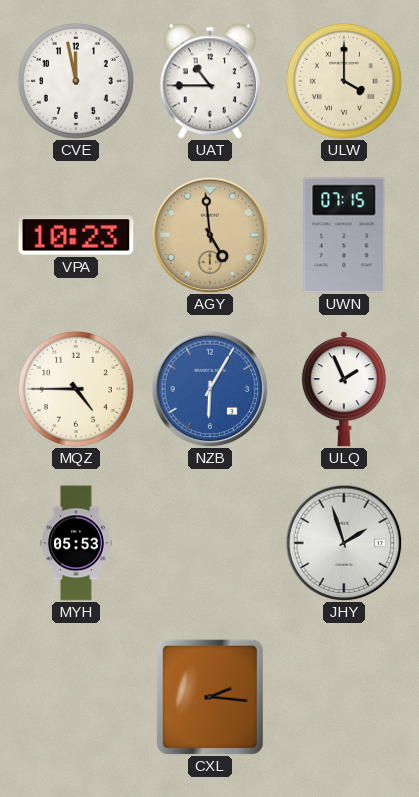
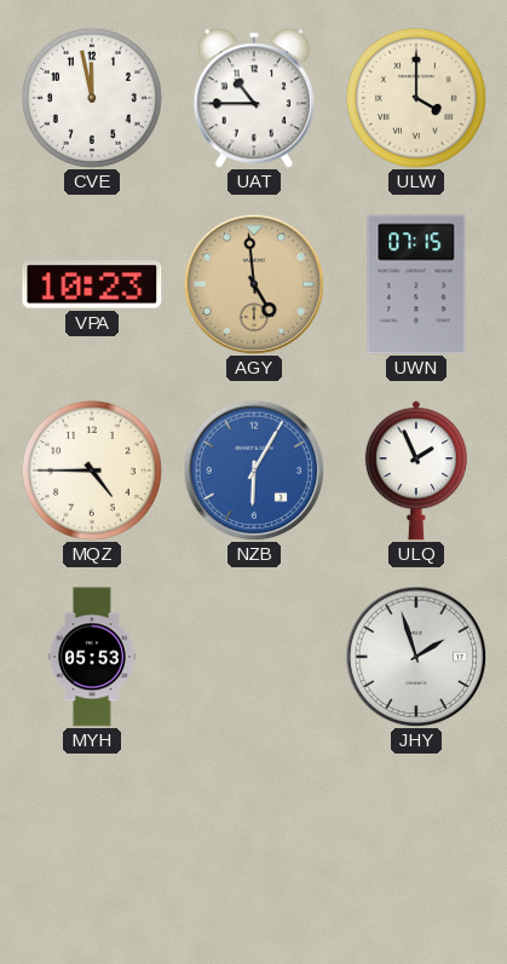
CXL: 2:16 -> none
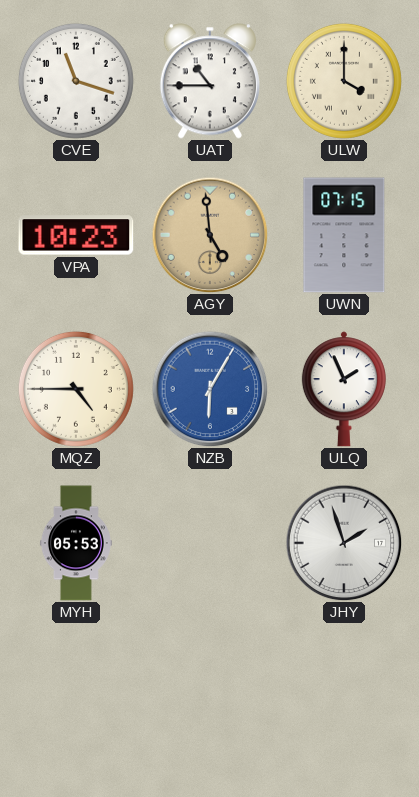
CVE: 11:58 -> 11:18
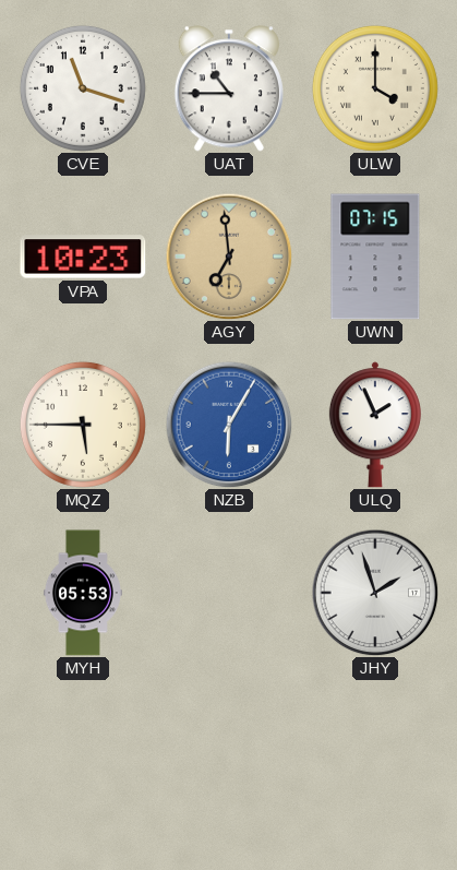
AGY: 4:59 -> 6:59
MQZ: 4:45 -> 5:45
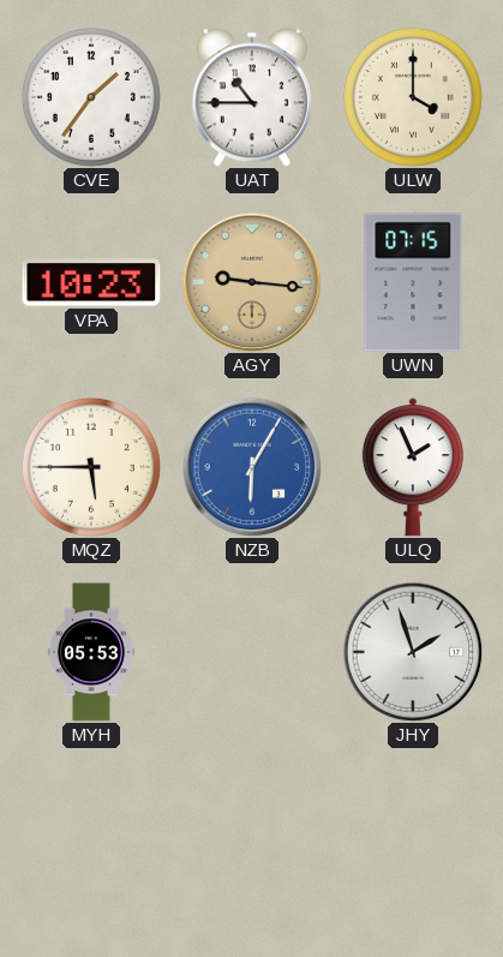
CVE: 11:18 -> 1:36
AGY: 6:59 -> 9:16
